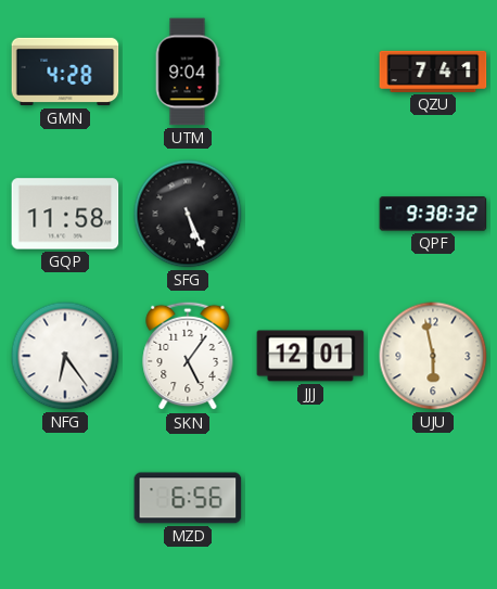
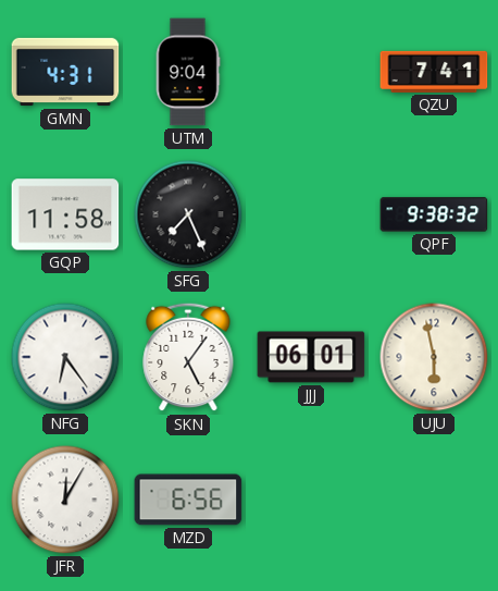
GMN: 4:28 -> 4:31
SFG: 5:26 -> 7:26
JJJ: 12:01 -> 06:01
JFR: none -> 12:05
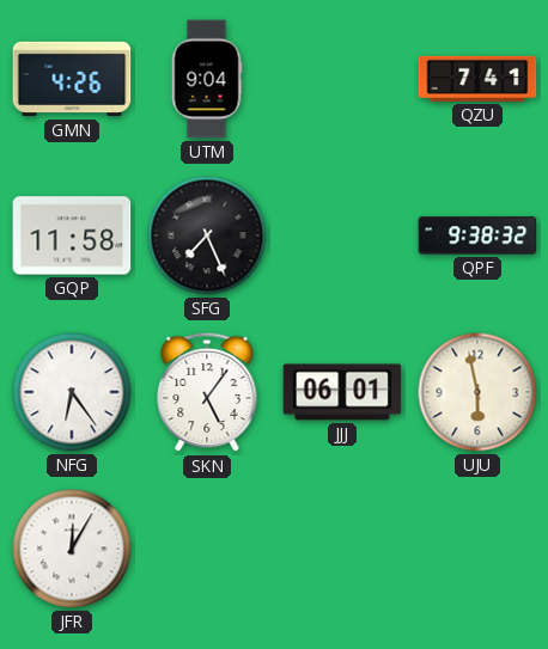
GMN: 4:31 -> 4:26
MZD: 6:56 -> none
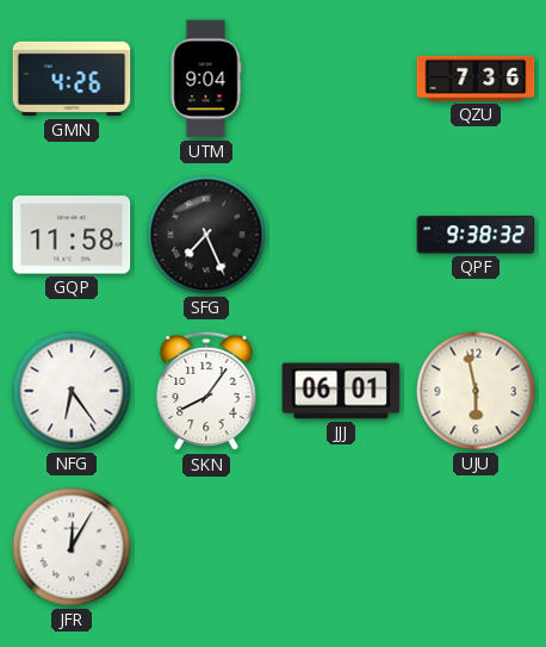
QZU: 7:41 -> 7:36
SKN: 5:06 -> 8:06
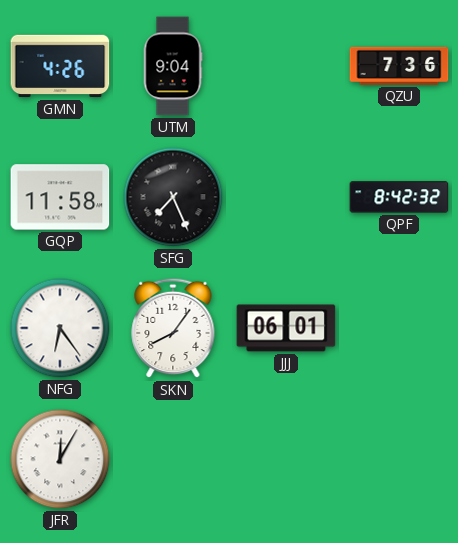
QPF: 9:38 -> 8:42
UJU: 5:58 -> none
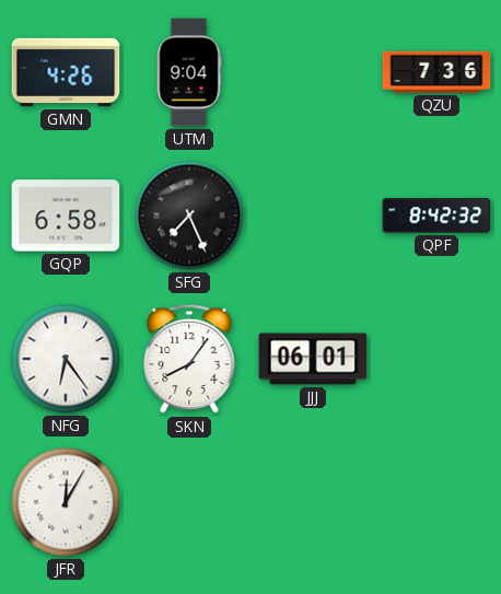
GQP: 11:58 -> 6:58
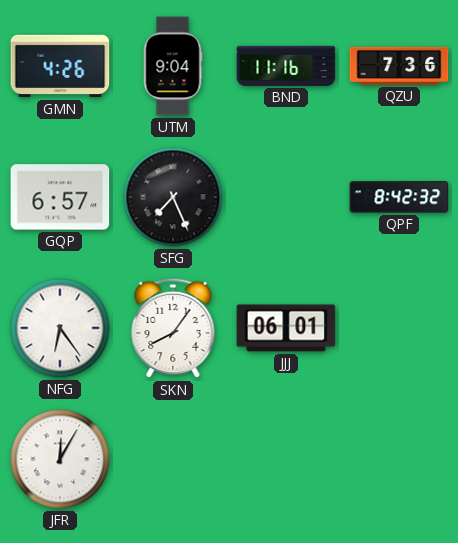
BND: none -> 11:16
GQP: 6:58 -> 6:57
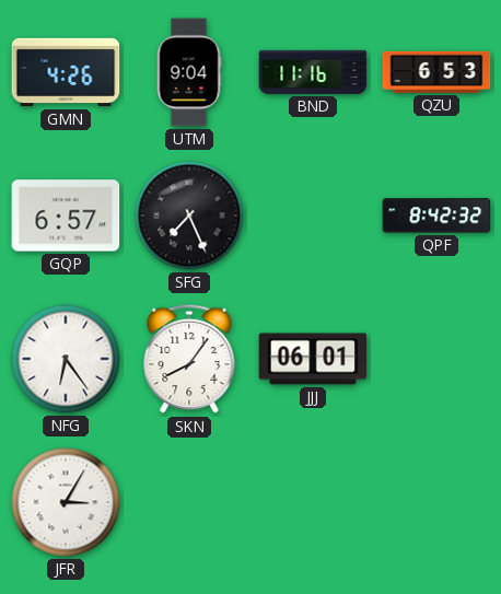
QZU: 7:36 -> 6:53
JFR: 12:05 -> 3:05
